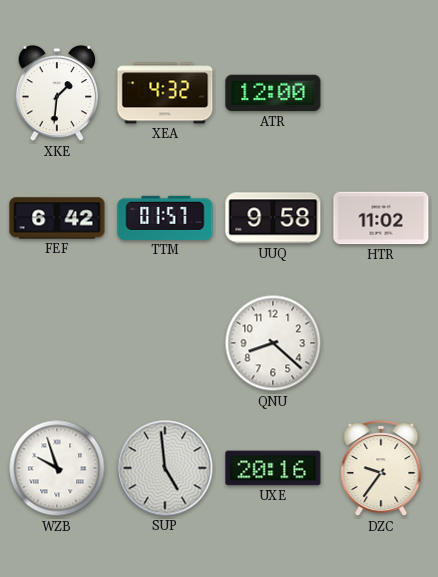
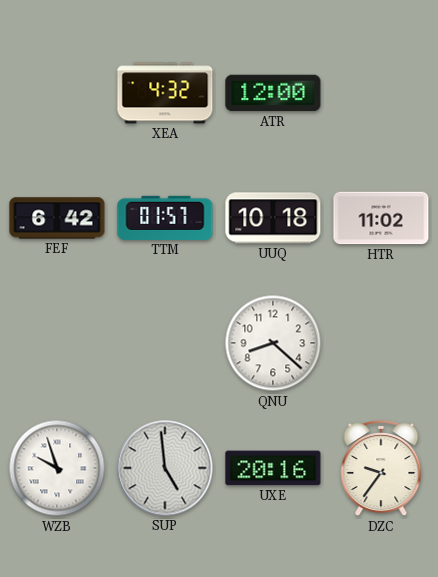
XKE: 1:31 -> none
UUQ: 9:58 -> 10:18
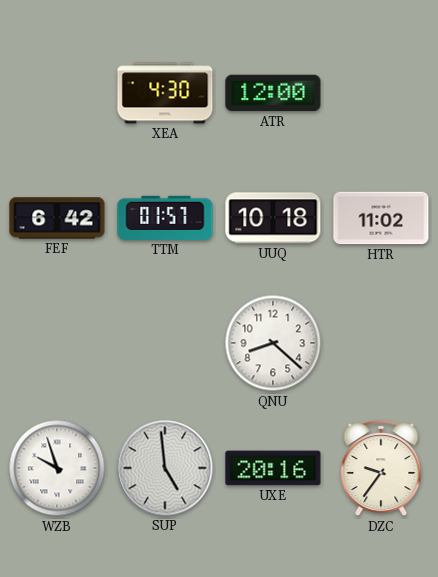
XEA: 4:32 -> 4:30
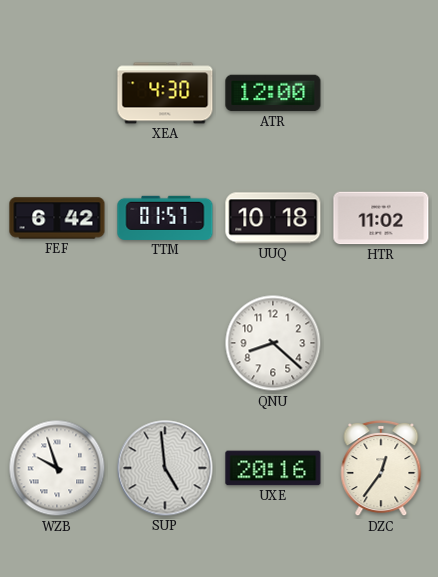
DZC: 9:36 -> 12:36
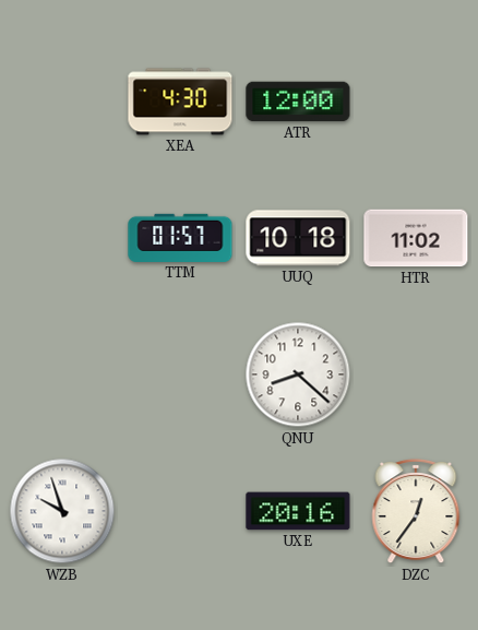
FEF: 6:42 -> none
SUP: 4:59 -> none
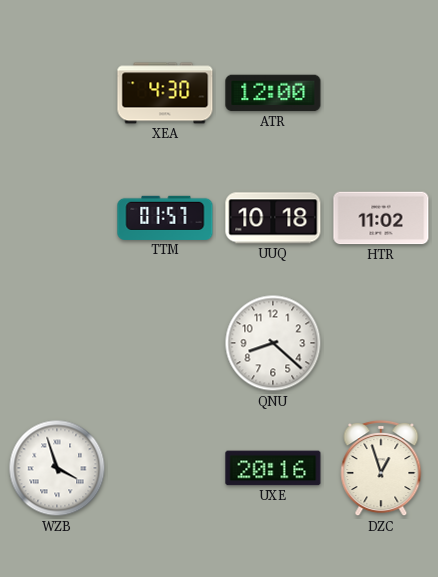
WZB: 9:57 -> 3:57
DZC: 12:36 -> 12:57
